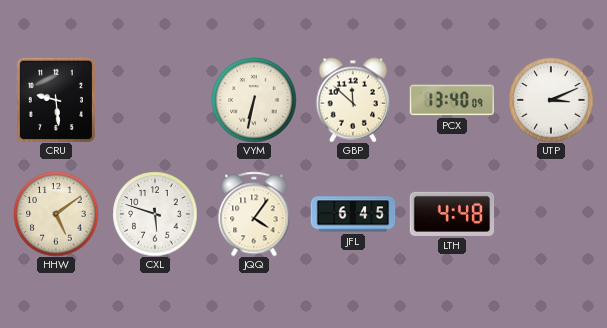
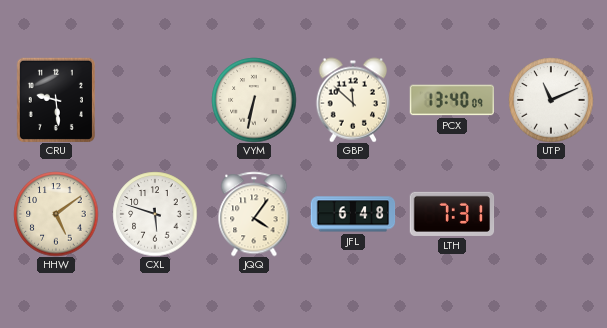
UTP: 3:11 -> 11:11
JFL: 6:45 -> 6:48
LTH: 4:48 -> 7:31
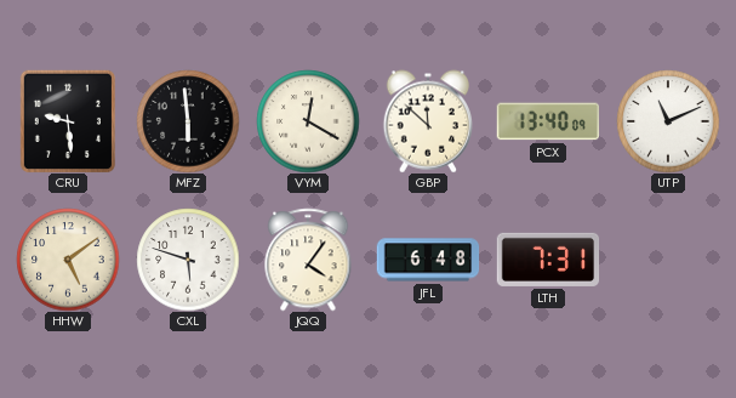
MFZ: none -> 5:59
VYM: 6:32 -> 12:20
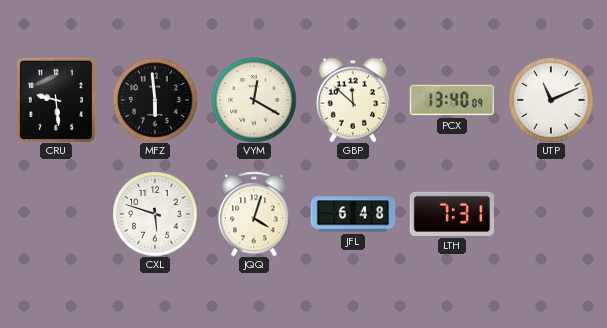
HHW: 5:09 -> none
JQQ: 4:06 -> 4:03
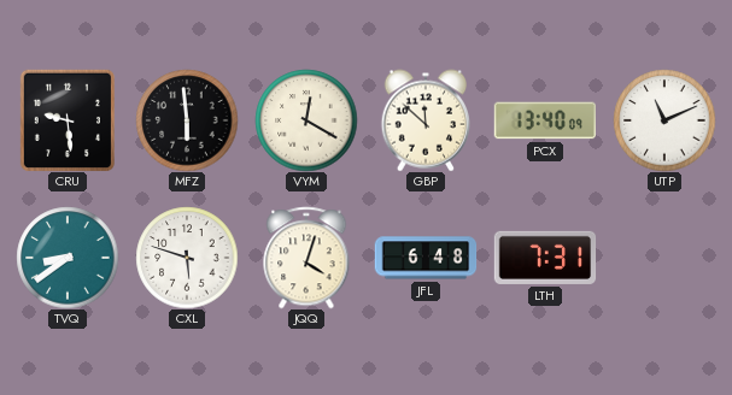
TVQ: none -> 8:39
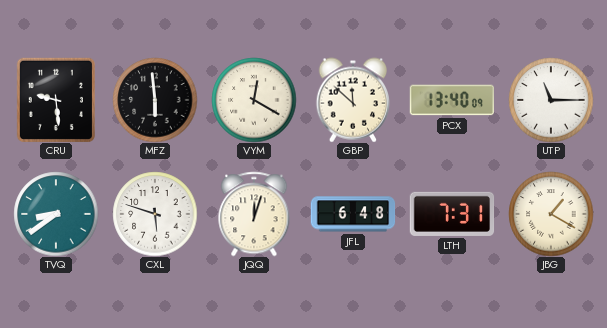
UTP: 11:11 -> 11:15
JQQ: 4:03 -> 12:03
JBG: none -> 1:20
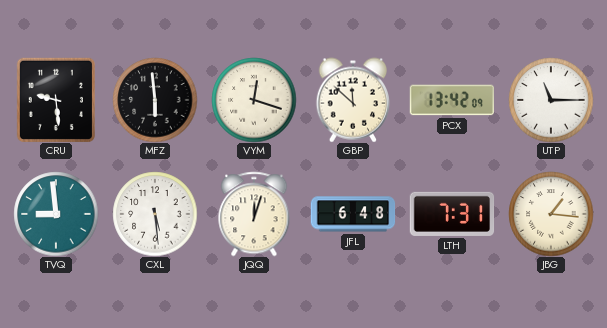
VYM: 12:20 -> 12:18
PCX: 13:40 -> 13:42
TVQ: 8:39 -> 8:59
CXL: 5:48 -> 5:29
JBG: 1:20 -> 1:16
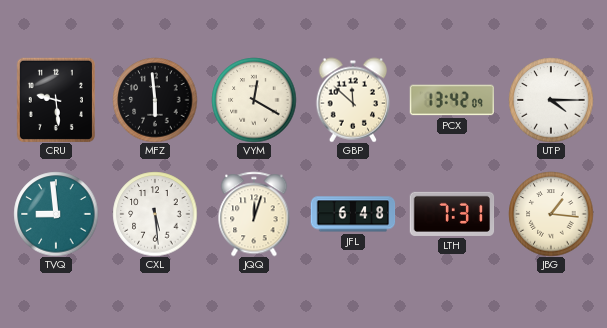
VYM: 12:18 -> 12:20
UTP: 11:15 -> 4:15
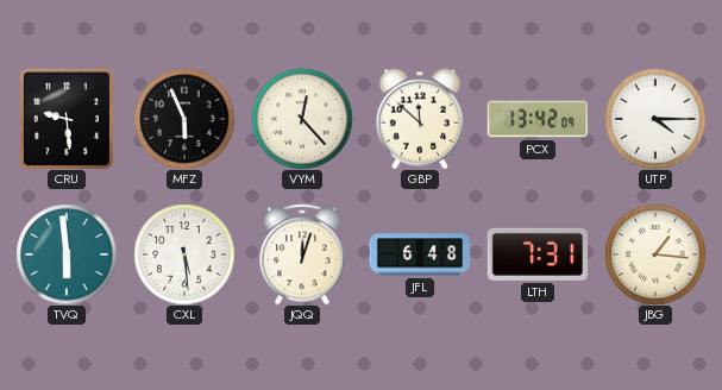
MFZ: 5:59 -> 5:56
VYM: 12:20 -> 12:23
TVQ: 8:59 -> 5:59
